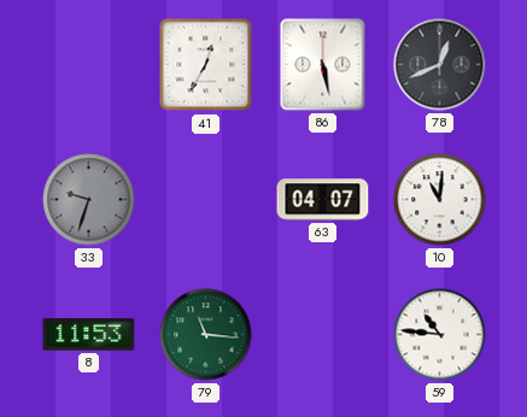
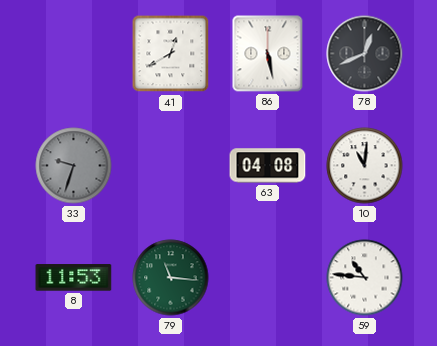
41: 12:35 -> 12:40
63: 04:07 -> 04:08
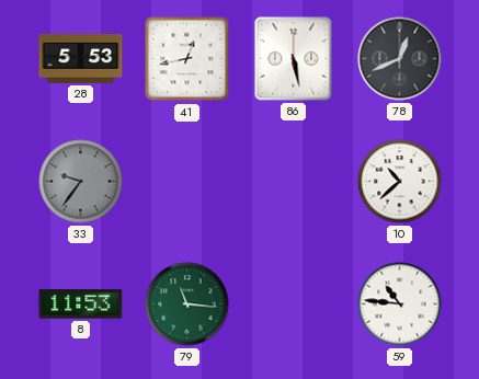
28: none -> 5:53
41: 12:40 -> 12:43
33: 9:33 -> 9:36
63: 04:08 -> none
10: 11:01 -> 10:38
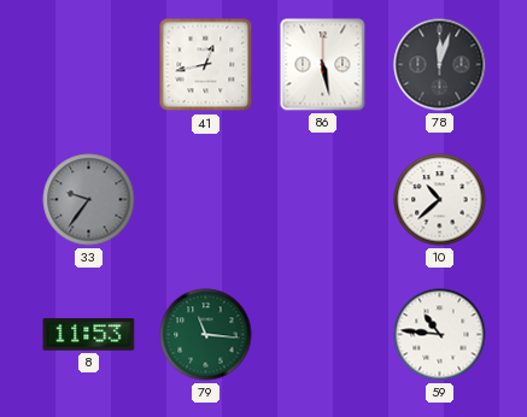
28: 5:53 -> none
78: 12:41 -> 12:03
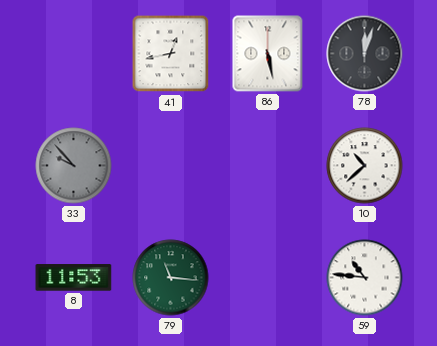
33: 9:36 -> 9:53
